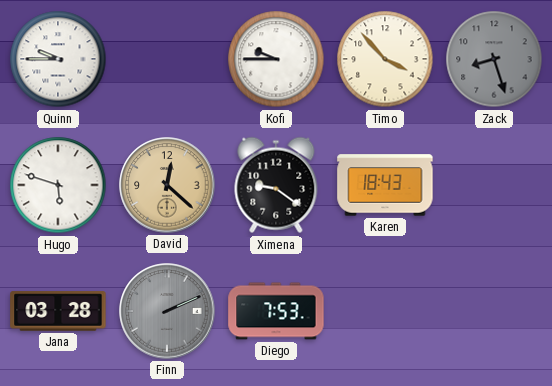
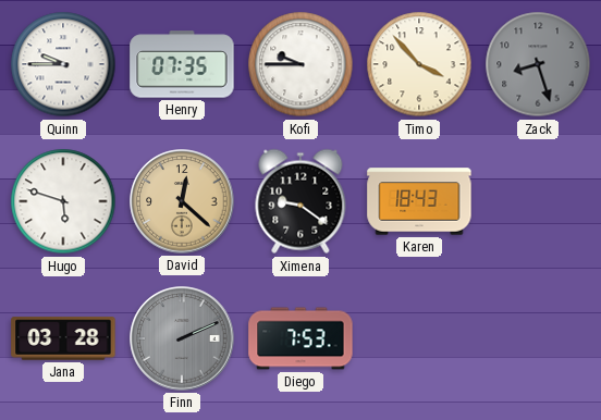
Henry: none -> 07:35
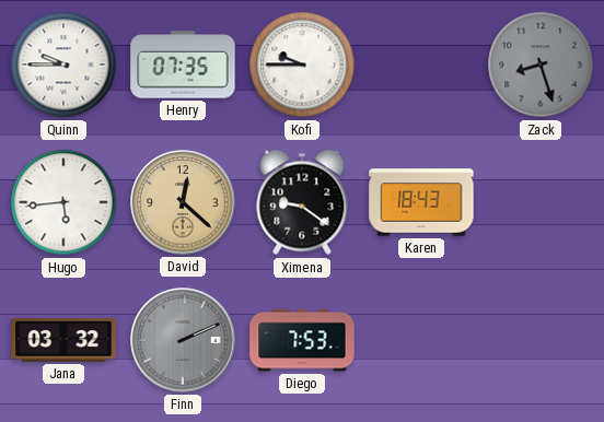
Timo: 3:53 -> none
Hugo: 5:48 -> 5:44
Jana: 03:28 -> 03:32
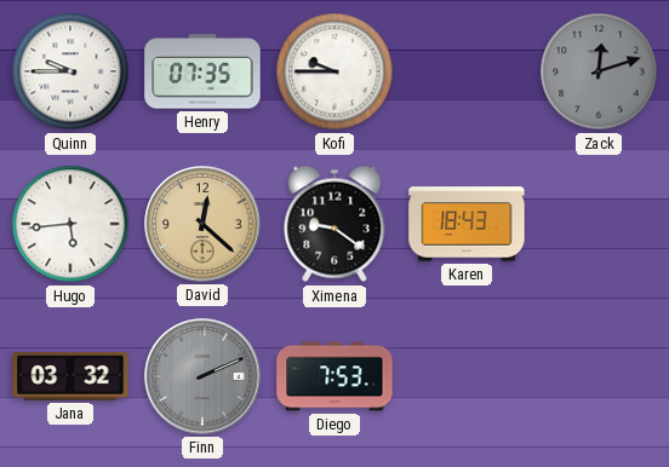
Zack: 8:27 -> 12:12
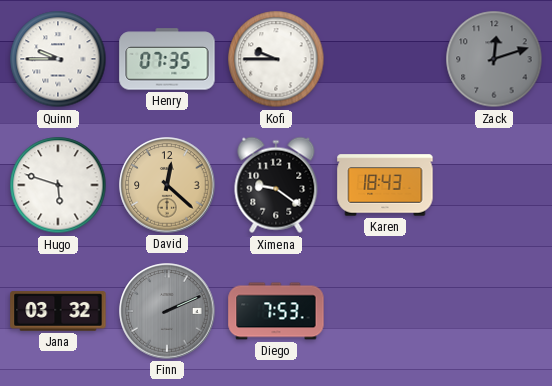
Hugo: 5:44 -> 5:48
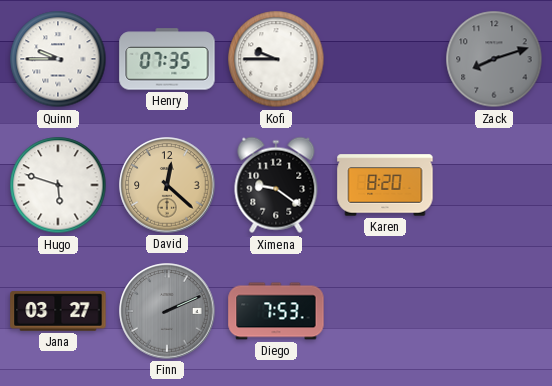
Zack: 12:12 -> 8:12
Karen: 18:43 -> 8:20
Jana: 03:32 -> 03:27
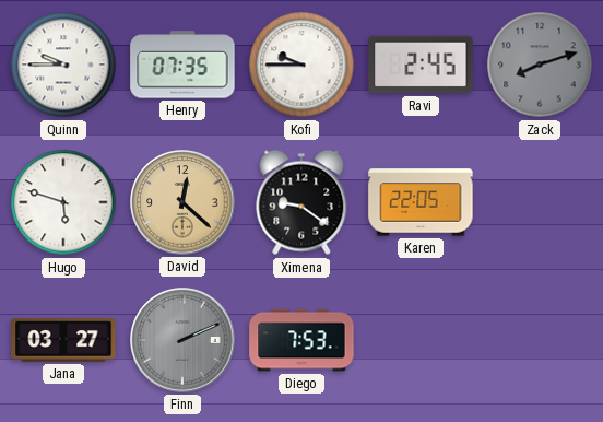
Ravi: none -> 2:45
Karen: 8:20 -> 22:05
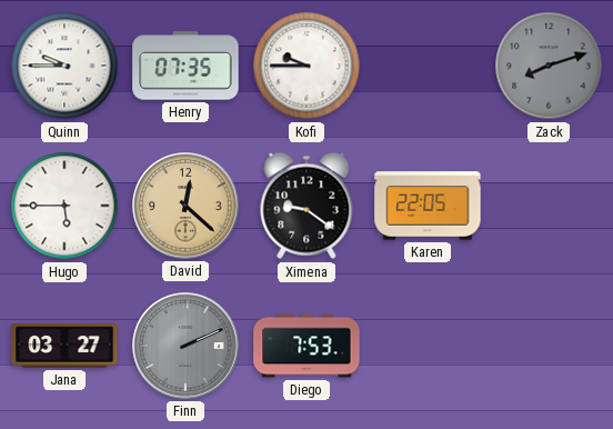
Ravi: 2:45 -> none
Hugo: 5:48 -> 5:45
